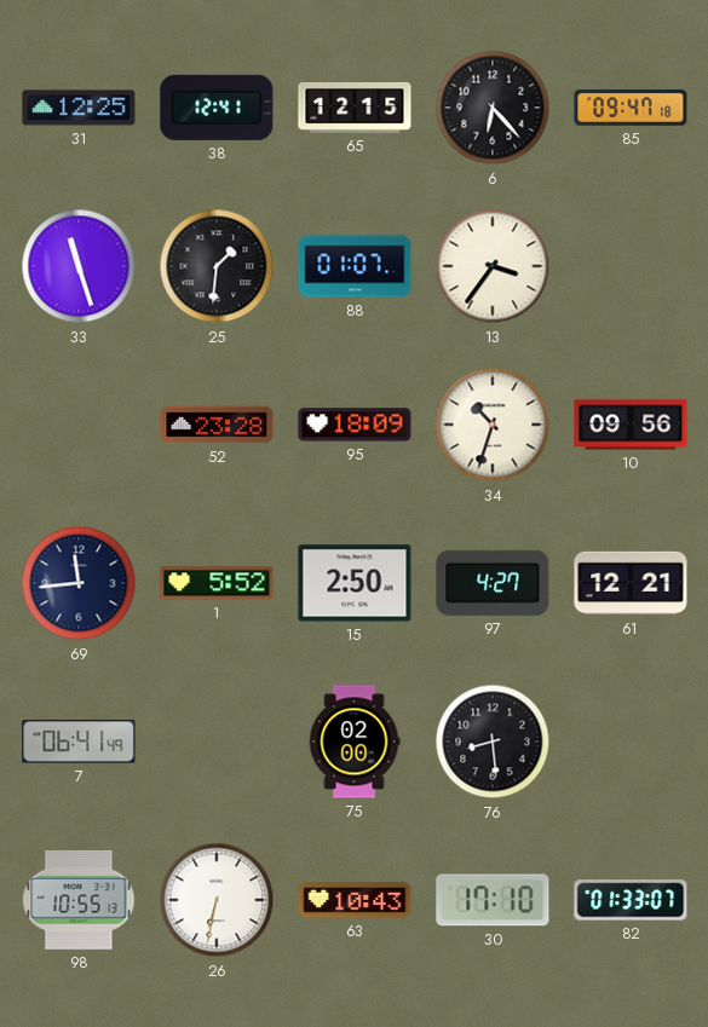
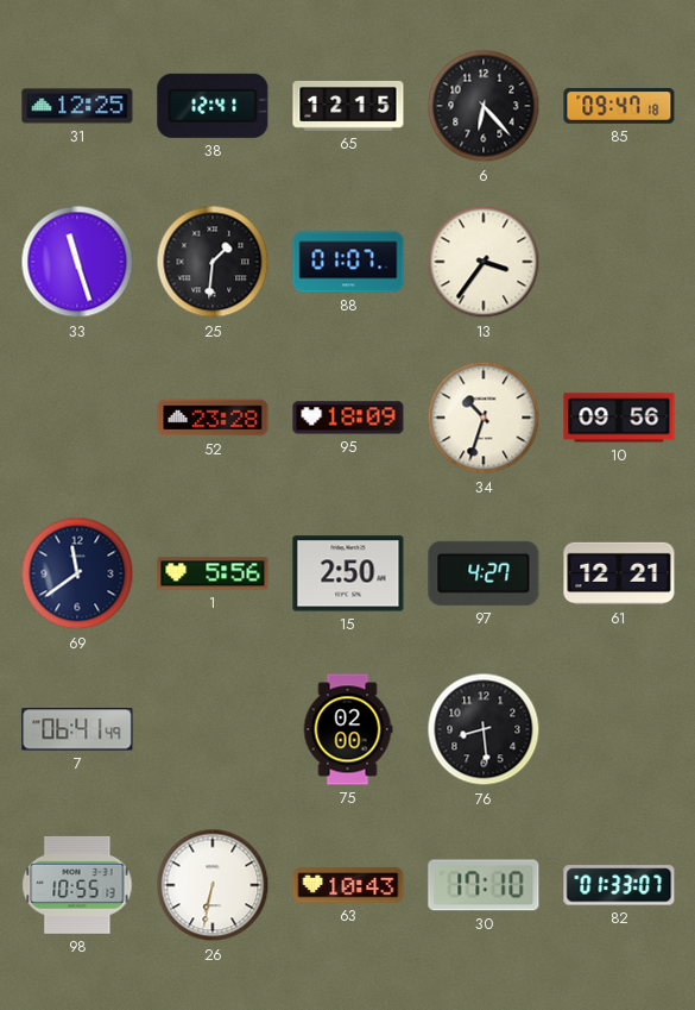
69: 11:44 -> 11:39
1: 5:52 -> 5:56
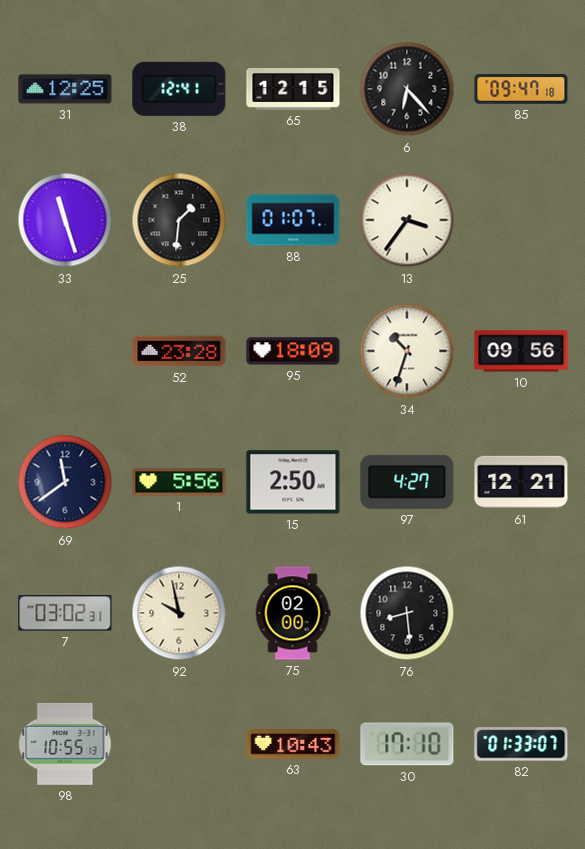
7: 06:41 -> 03:02
92: none -> 9:58
26: 6:32 -> none
